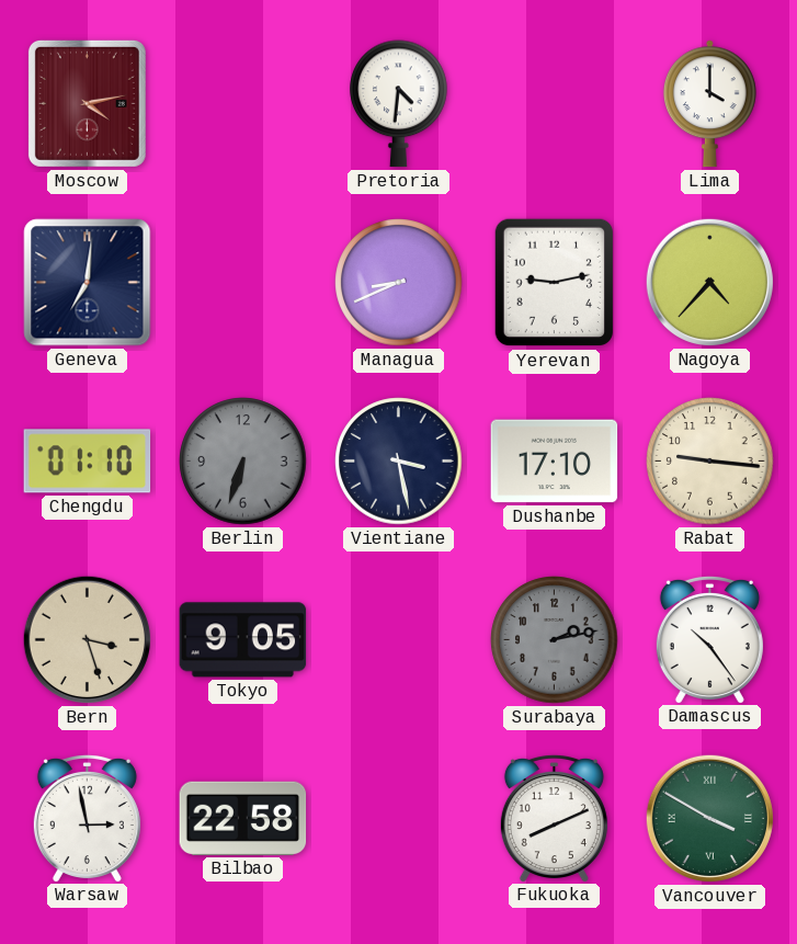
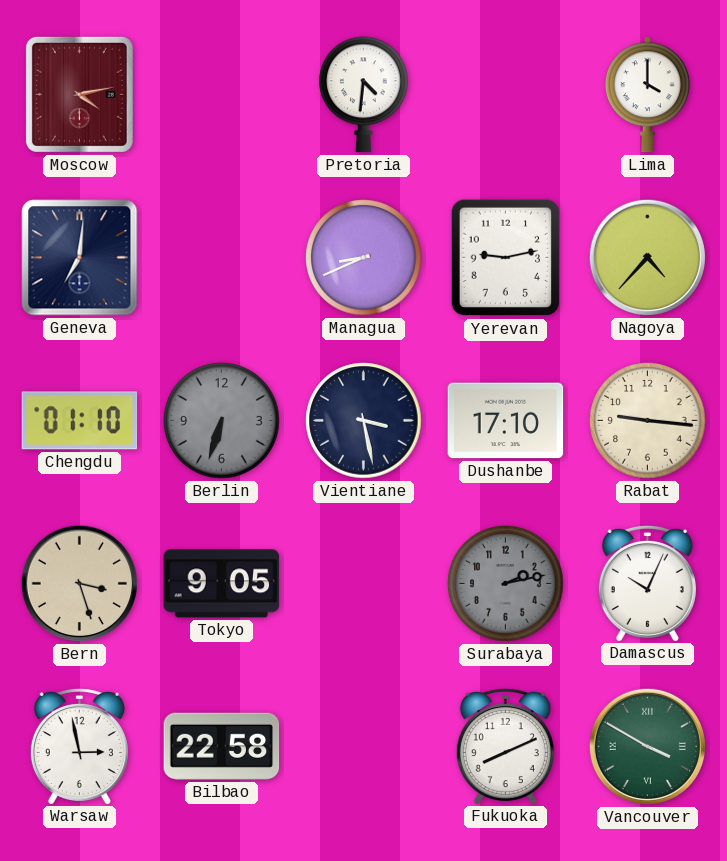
Damascus: 10:24 -> 10:04
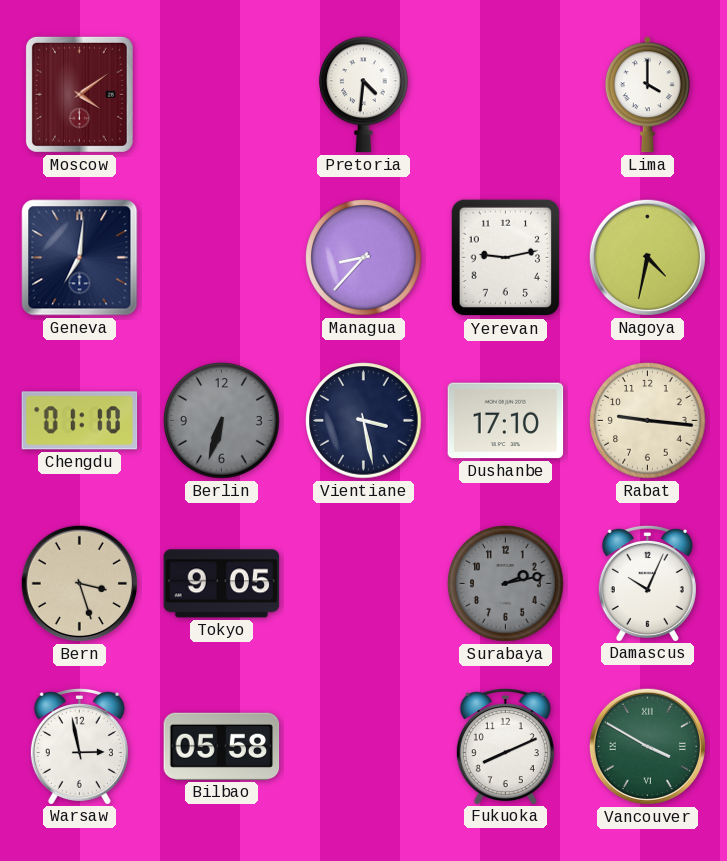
Moscow: 4:13 -> 4:09
Managua: 8:41 -> 8:37
Nagoya: 4:37 -> 4:32
Bilbao: 22:58 -> 05:58
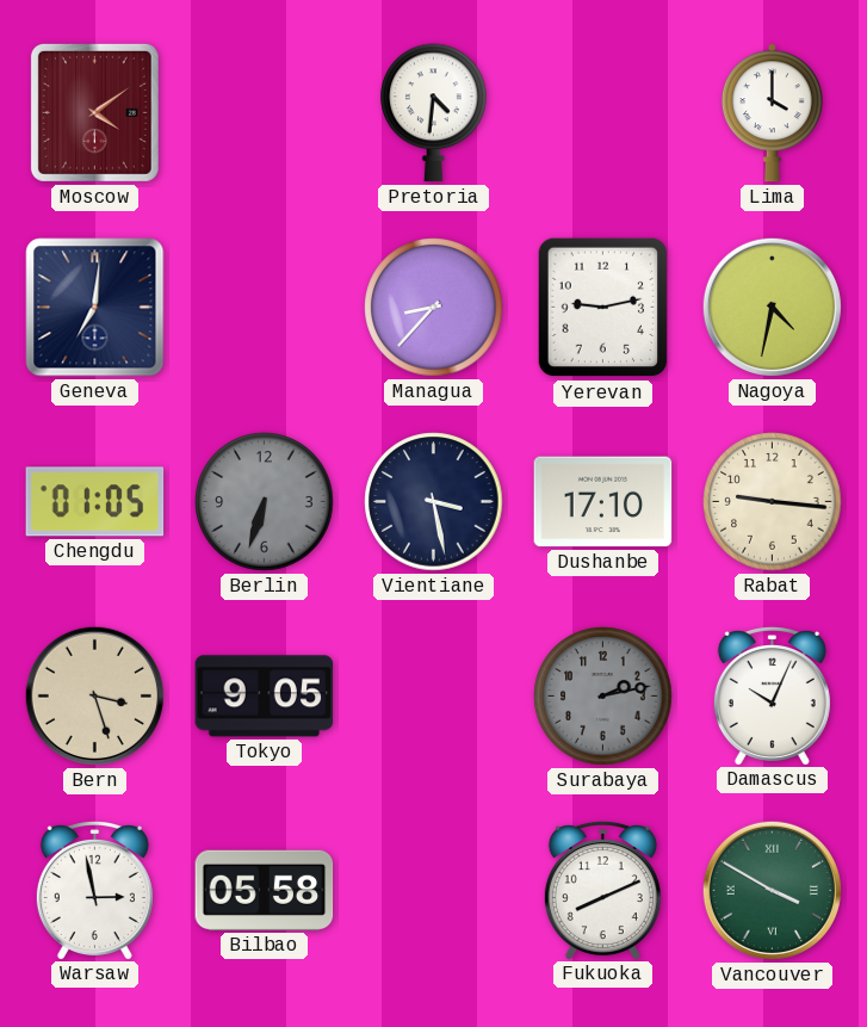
Chengdu: 01:10 -> 01:05
